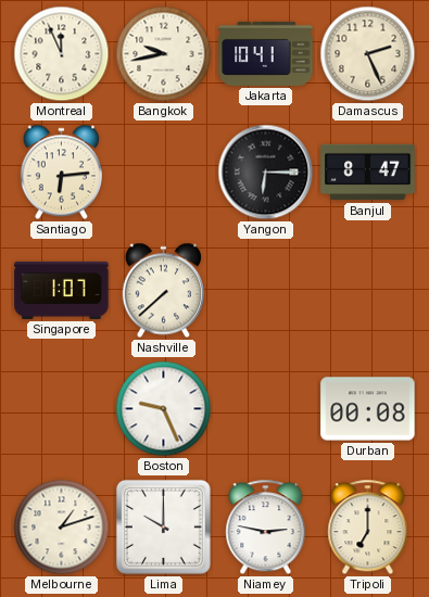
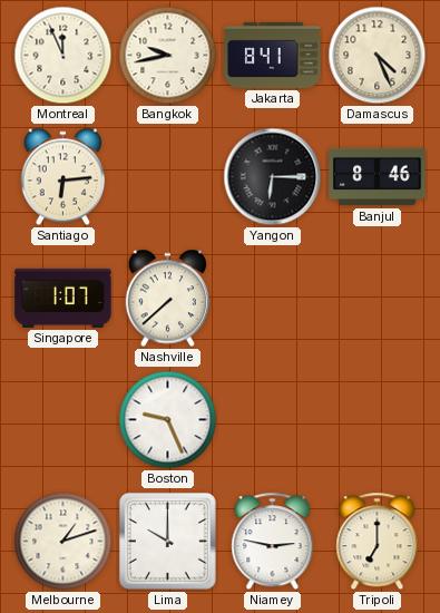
Jakarta: 10:41 -> 8:41
Damascus: 2:26 -> 4:26
Banjul: 8:47 -> 8:46
Durban: 00:08 -> none
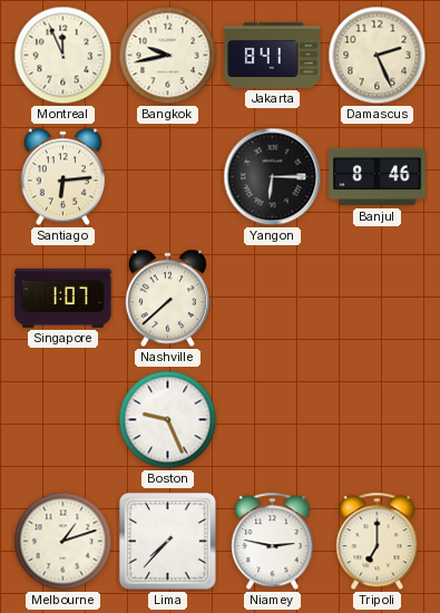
Damascus: 4:26 -> 2:26
Lima: 10:00 -> 7:37
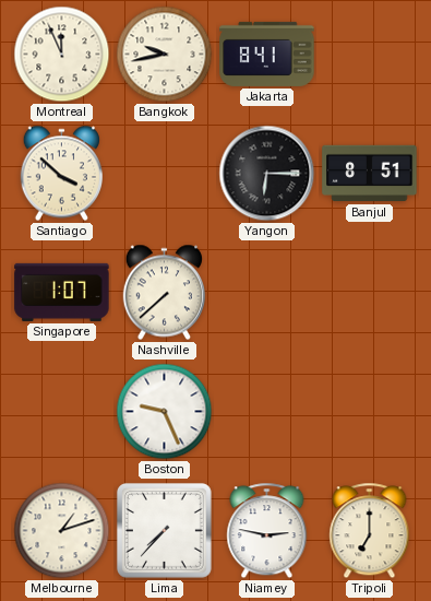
Damascus: 2:26 -> none
Santiago: 6:14 -> 3:52
Banjul: 8:46 -> 8:51
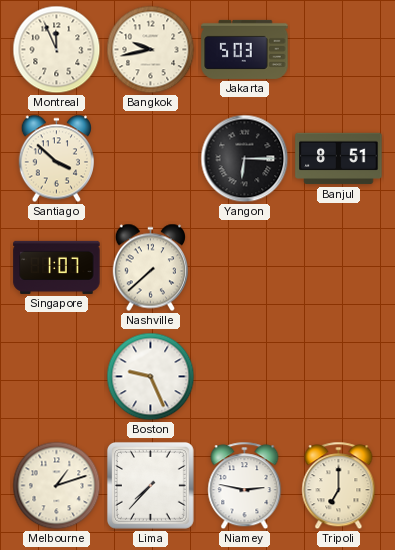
Jakarta: 8:41 -> 5:03
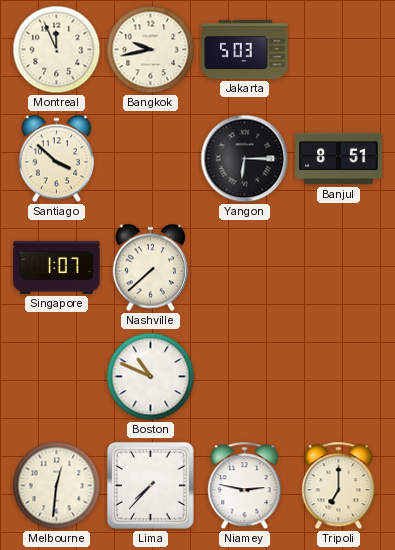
Boston: 9:26 -> 10:49
Melbourne: 1:12 -> 12:31
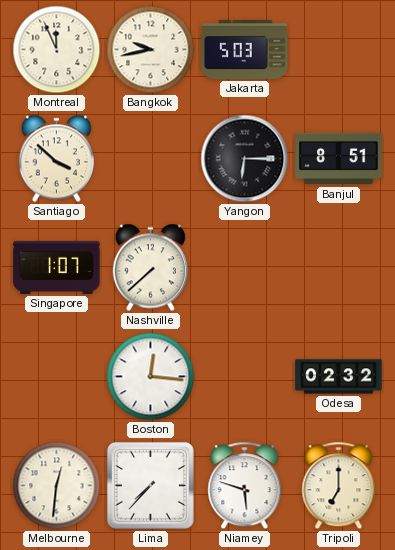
Boston: 10:49 -> 12:16
Odesa: none -> 02:32
Niamey: 2:47 -> 5:48
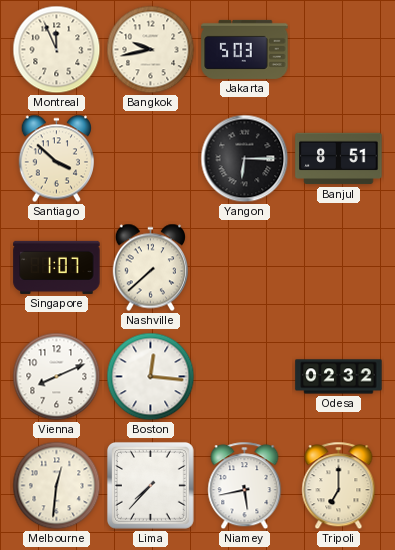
Vienna: none -> 8:11
Niamey: 5:48 -> 5:43
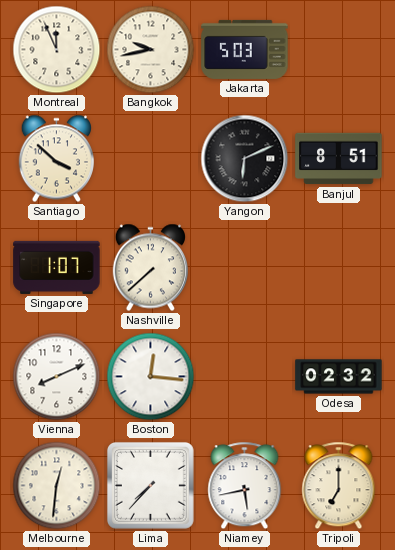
Yangon: 6:15 -> 6:11
